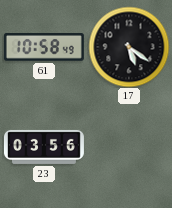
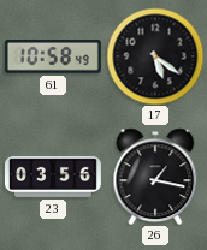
26: none -> 1:17
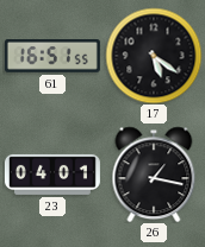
61: 10:58 -> 16:51
23: 03:56 -> 04:01
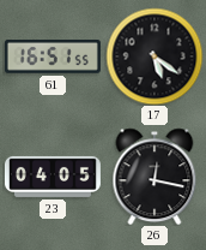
23: 04:01 -> 04:05
26: 1:17 -> 12:17
